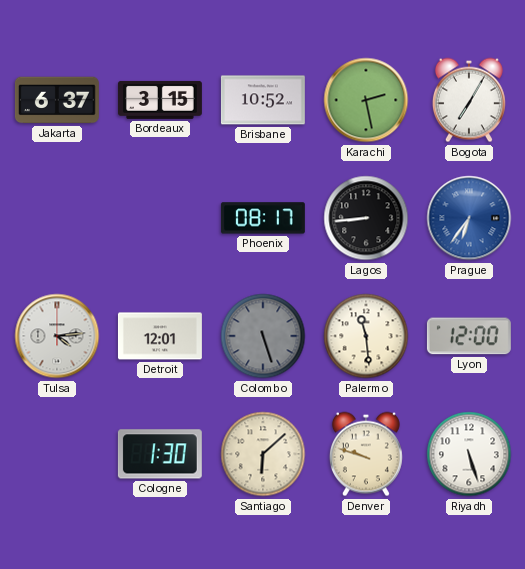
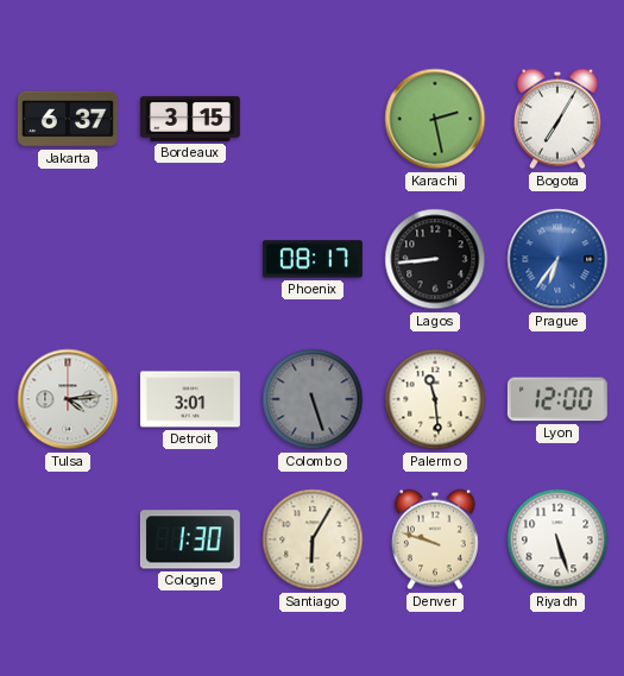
Brisbane: 10:52 -> none
Detroit: 12:01 -> 3:01
Santiago: 6:08 -> 6:05
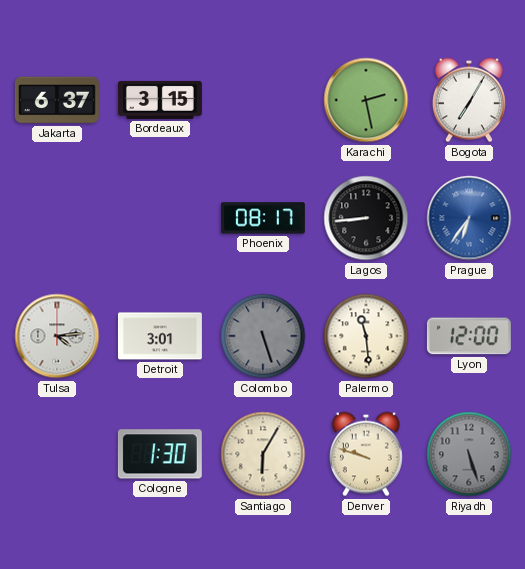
Riyadh dial: white -> grey
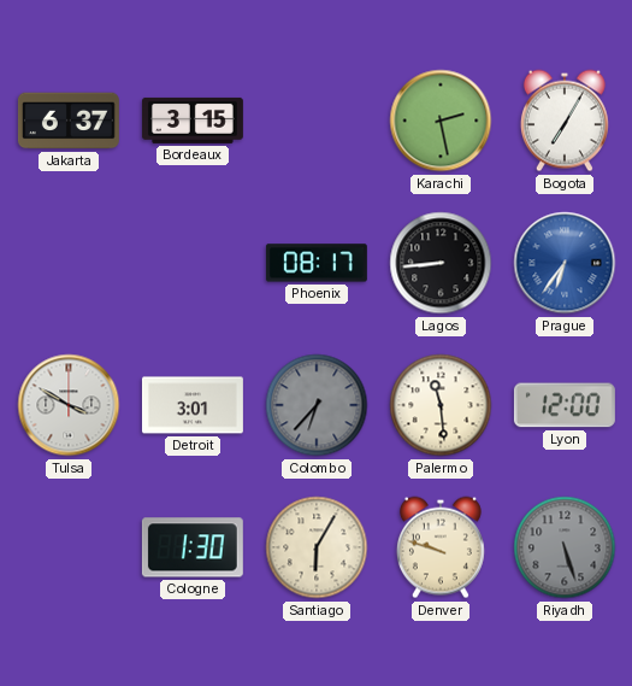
Tulsa: 4:14 -> 3:50
Colombo: 5:27 -> 6:37
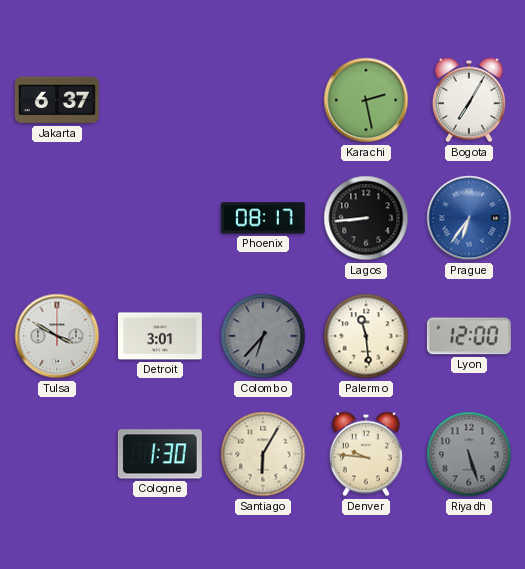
Bordeaux: 3:15 -> none
Denver: 9:48 -> 9:46
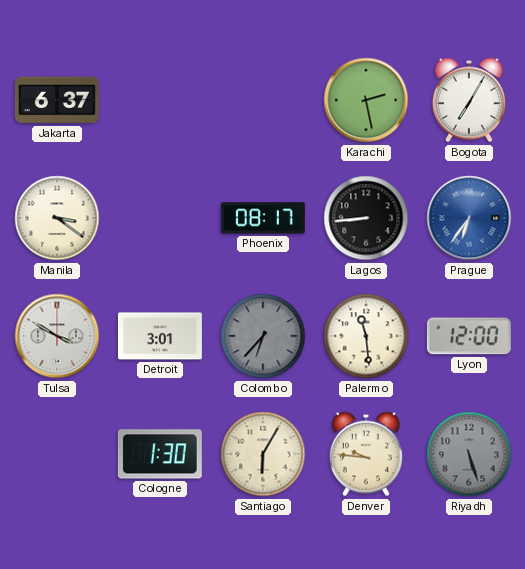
Manila: none -> 3:21
